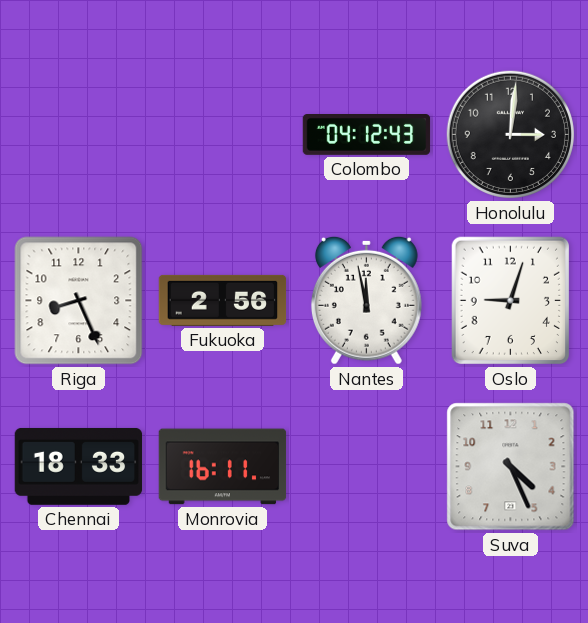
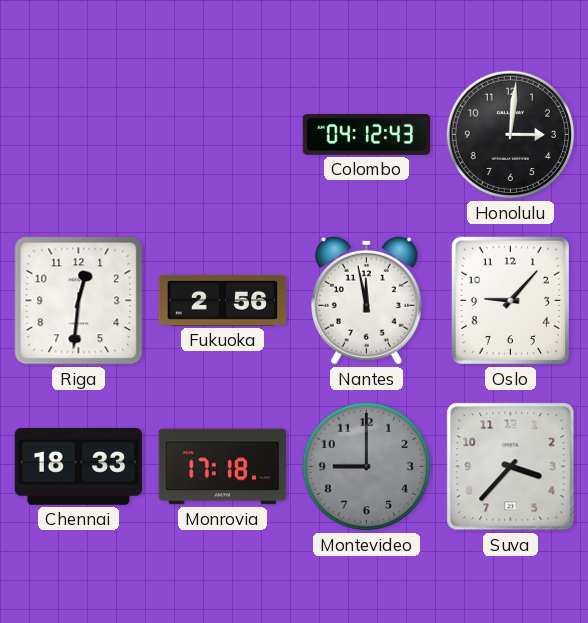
Riga: 8:26 -> 12:31
Oslo: 9:03 -> 9:07
Monrovia: 16:11 -> 17:18
Montevideo: none -> 9:00
Suva: 4:26 -> 3:37
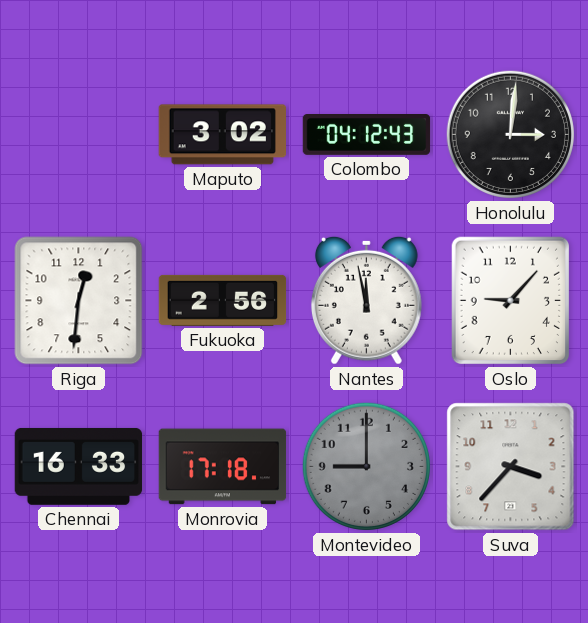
Maputo: none -> 3:02
Chennai: 18:33 -> 16:33
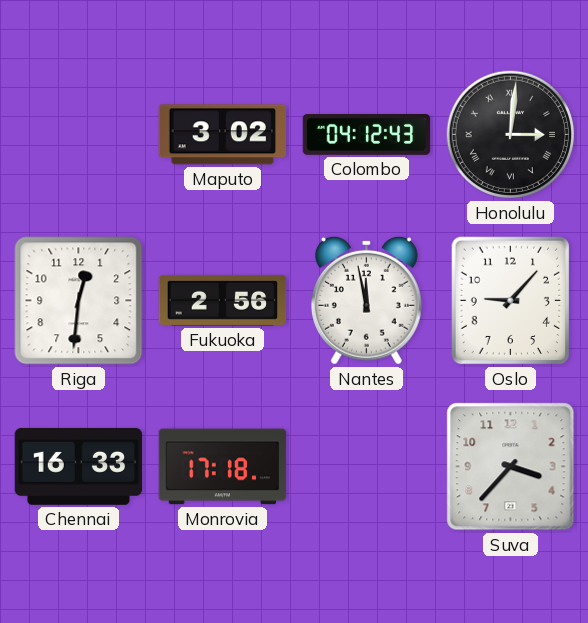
Honolulu numerals: Arabic -> Roman
Montevideo: 9:00 -> none
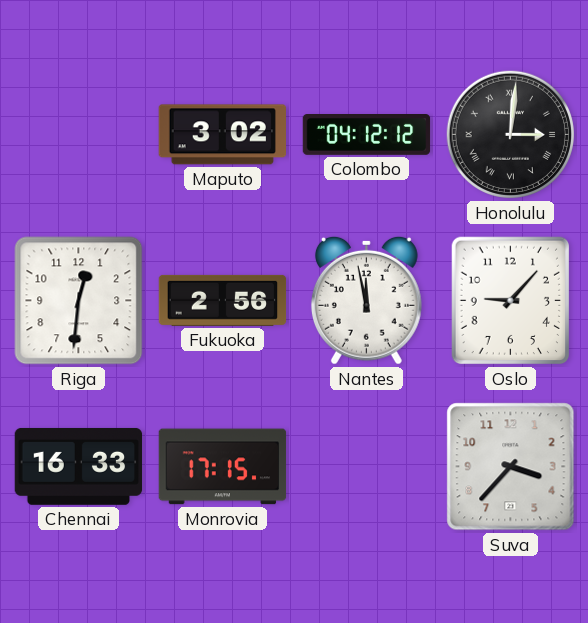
Colombo: 04:12:43 -> 04:12:12
Monrovia: 17:18 -> 17:15
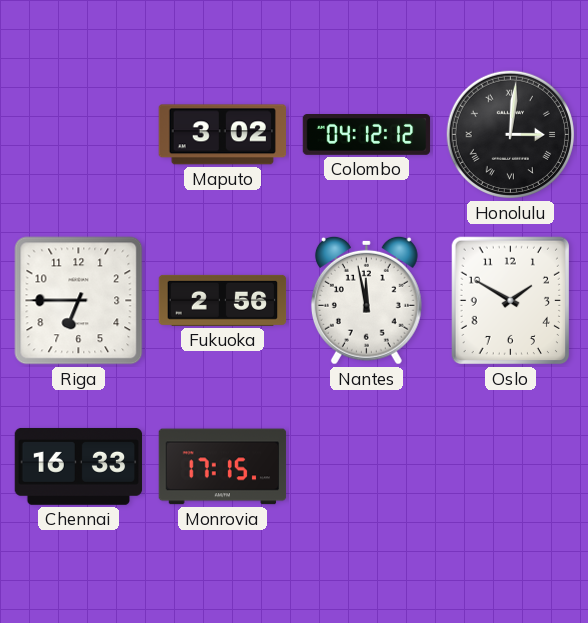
Riga: 12:31 -> 6:45
Oslo: 9:07 -> 1:50
Suva: 3:37 -> none
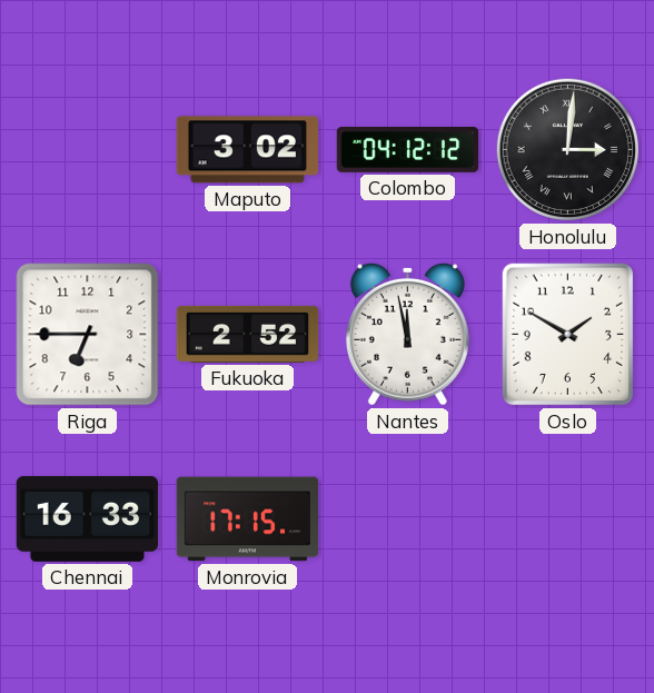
Fukuoka: 2:56 -> 2:52
